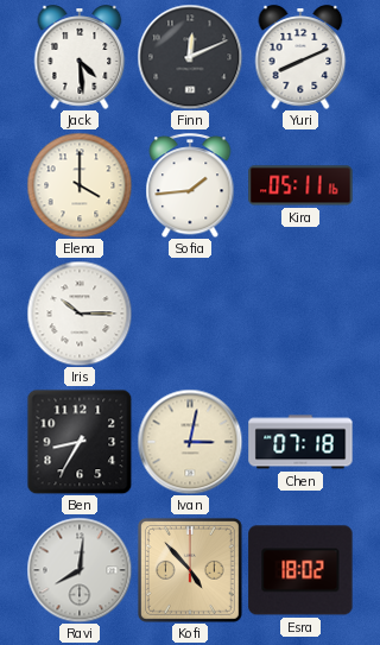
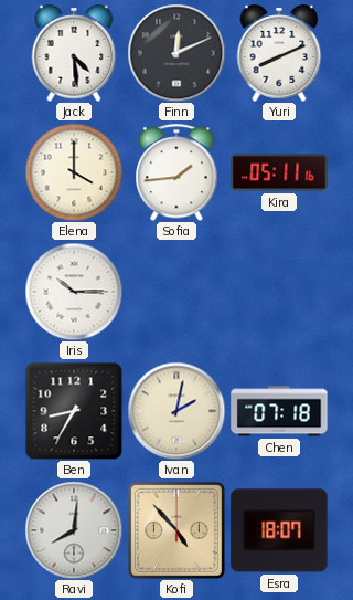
Ivan: 3:02 -> 2:02
Esra: 18:02 -> 18:07
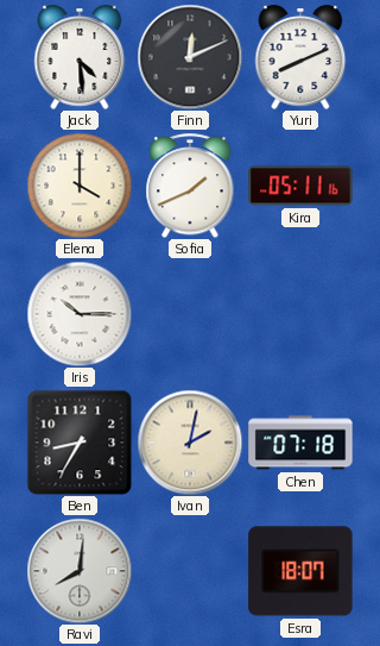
Sofia: 1:44 -> 1:41
Kofi: 4:53 -> none
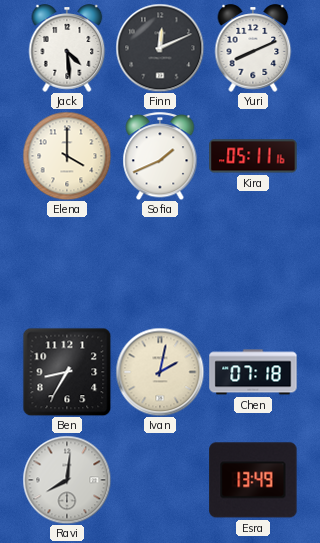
Iris: 10:15 -> none
Esra: 18:07 -> 13:49
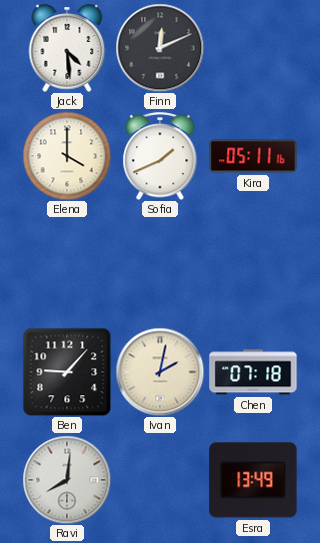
Yuri: 8:11 -> none
Ben: 8:35 -> 9:07
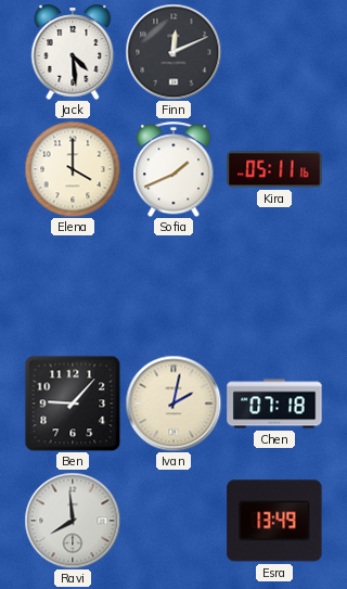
Ravi: 8:01 -> 7:59
